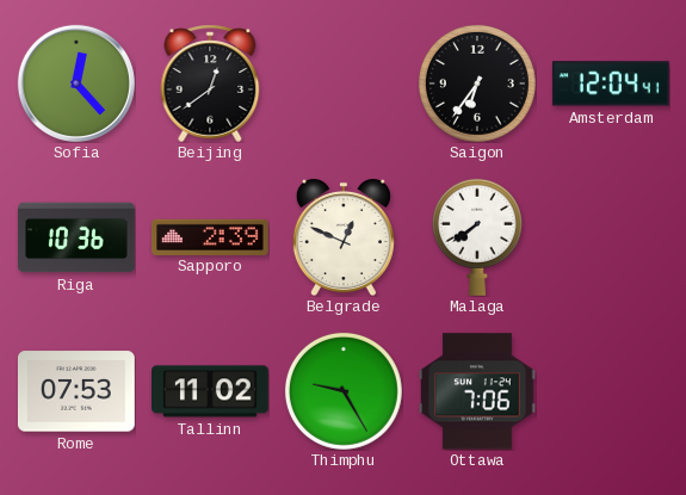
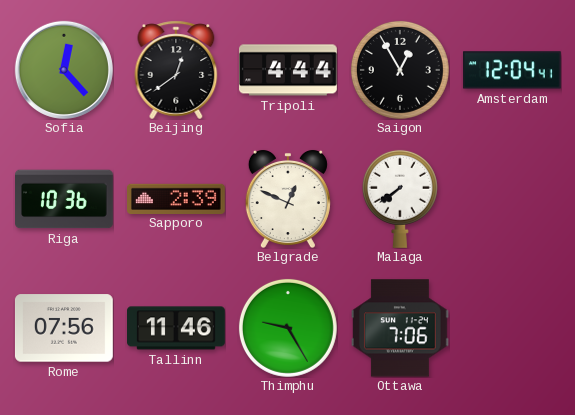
Tripoli: none -> 4:44
Saigon: 6:36 -> 12:55
Rome: 07:53 -> 07:56
Tallinn: 11:02 -> 11:46
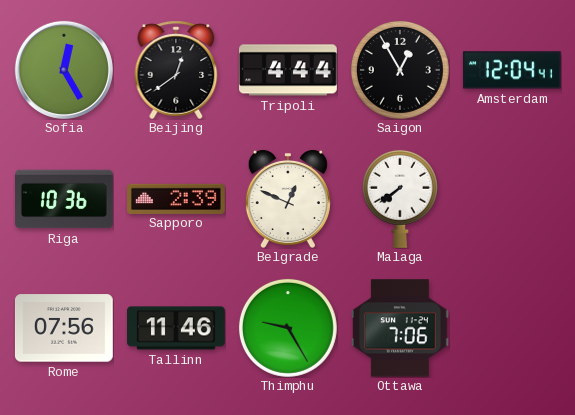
Sofia: 12:23 -> 12:25
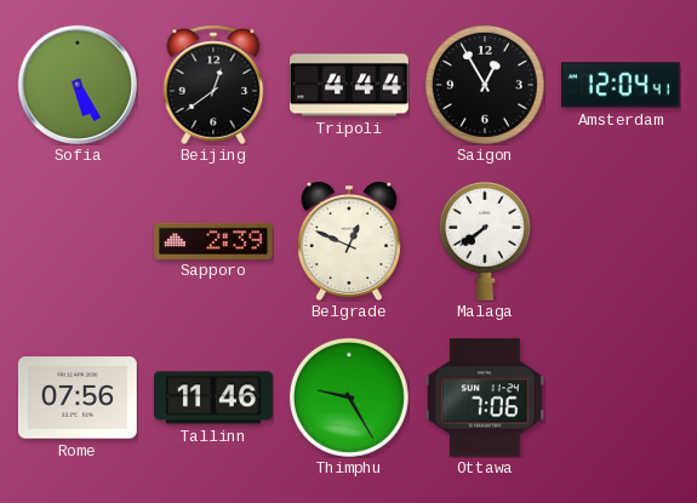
Sofia: 12:25 -> 5:25
Riga: 10:36 -> none
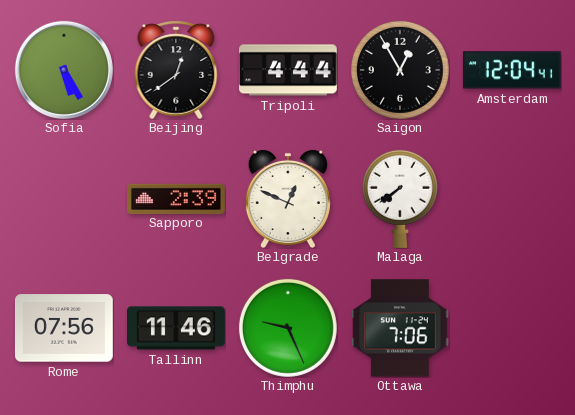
Thimphu: 9:25 -> 9:26
